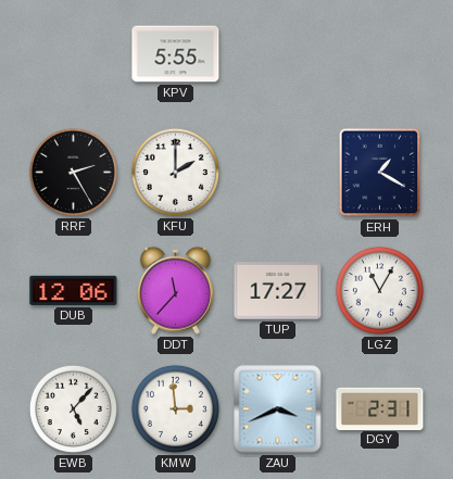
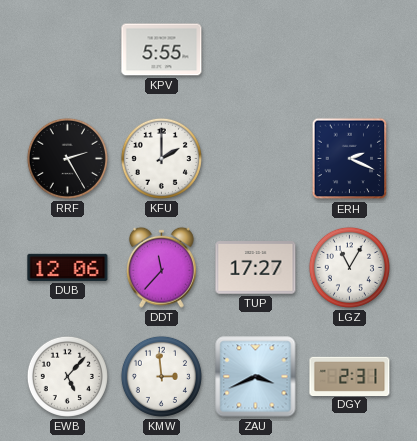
ERH: 1:20 -> 2:19
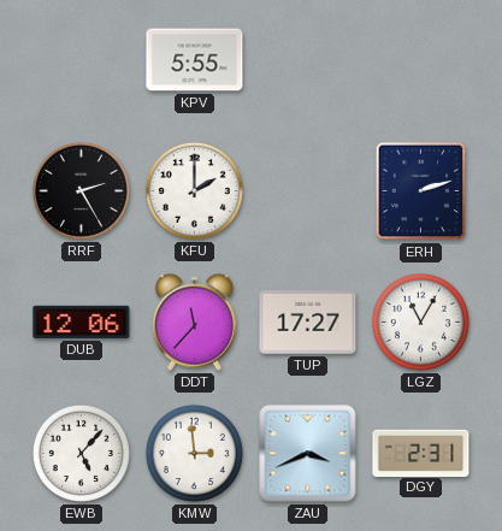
ERH: 2:19 -> 2:12
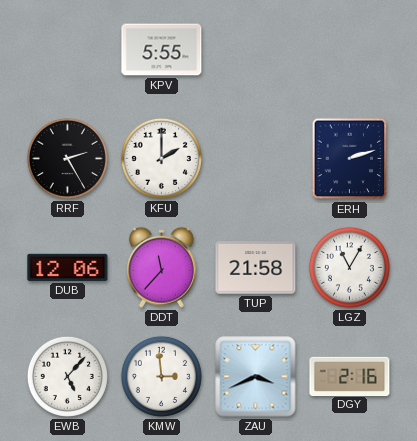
TUP: 17:27 -> 21:58
DGY: 2:31 -> 2:16
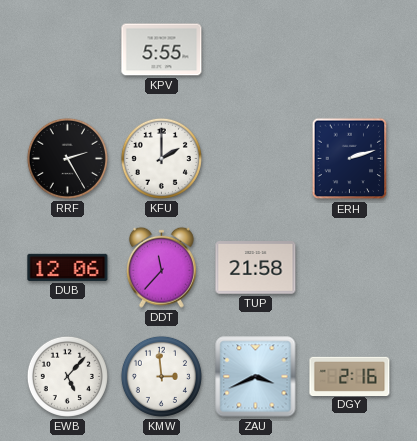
LGZ: 11:05 -> none
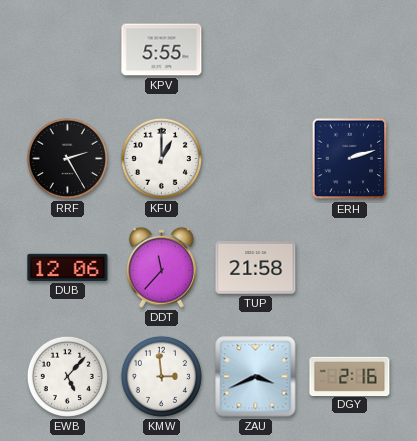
KFU: 2:00 -> 1:00
